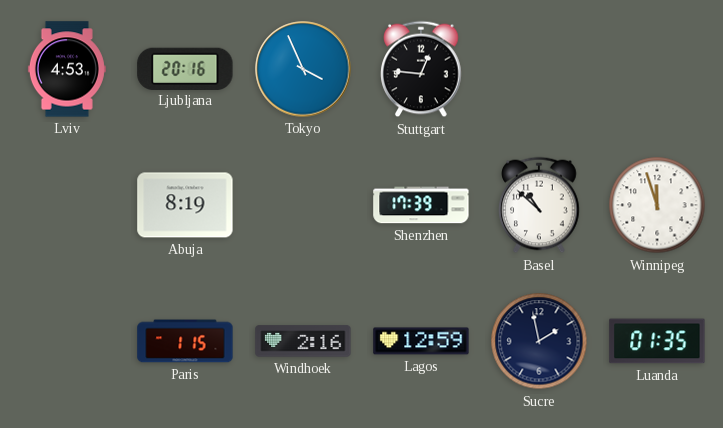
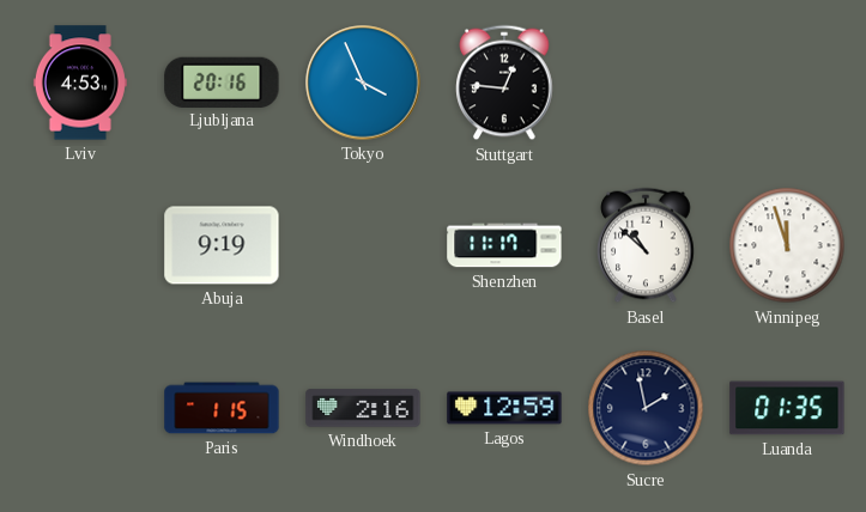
Abuja: 8:19 -> 9:19
Shenzhen: 17:39 -> 11:17
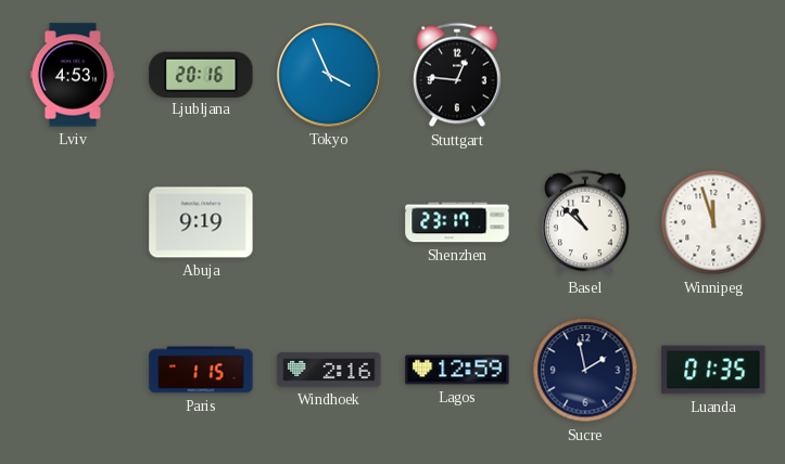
Shenzhen: 11:17 -> 23:17
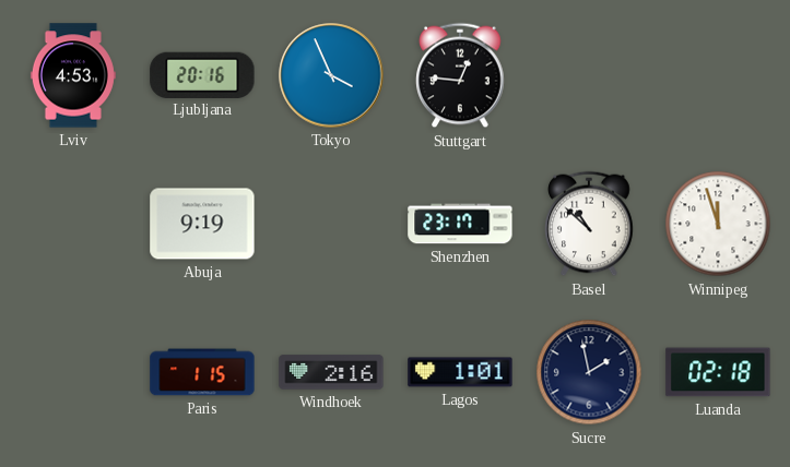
Lagos: 12:59 -> 1:01
Luanda: 01:35 -> 02:18
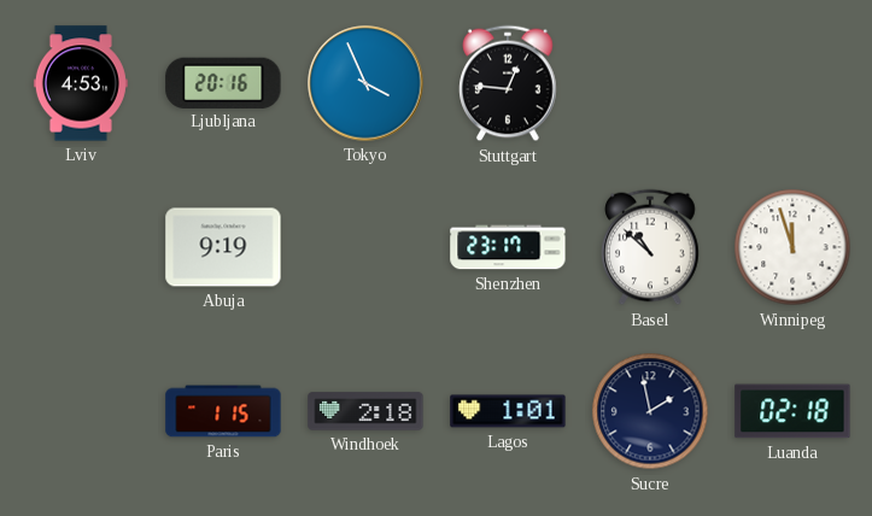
Windhoek: 2:16 -> 2:18
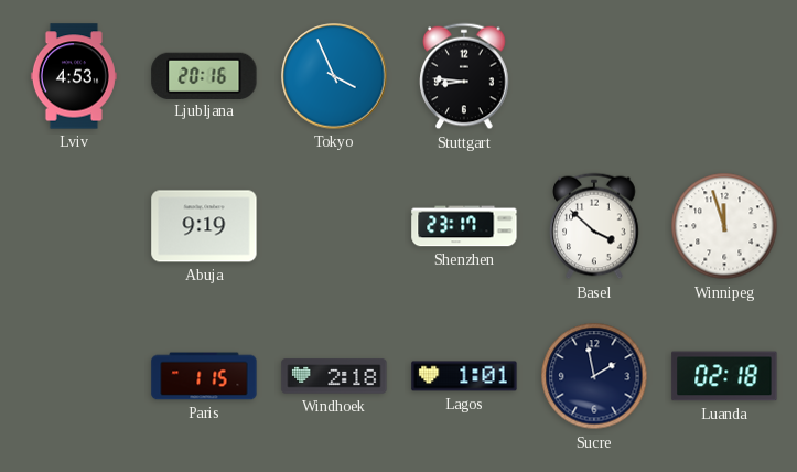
Stuttgart: 12:46 -> 8:46
Basel: 10:52 -> 3:52
